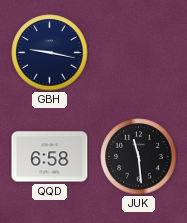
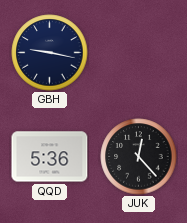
QQD: 6:58 -> 5:36
JUK: 11:29 -> 12:23
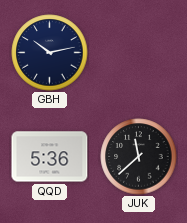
GBH: 9:17 -> 10:13
JUK: 12:23 -> 11:38
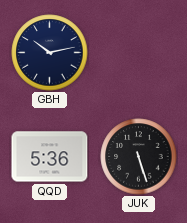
JUK: 11:38 -> 5:27
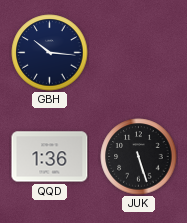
GBH: 10:13 -> 10:16
QQD: 5:36 -> 1:36
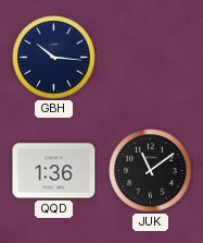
JUK: 5:27 -> 11:09
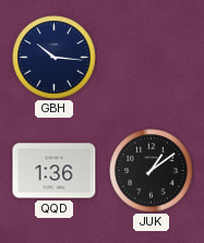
JUK: 11:09 -> 1:09
